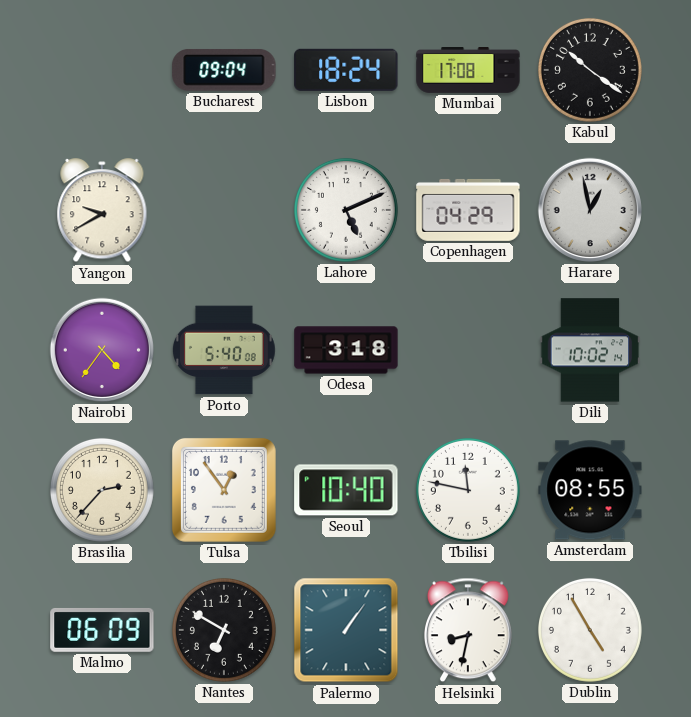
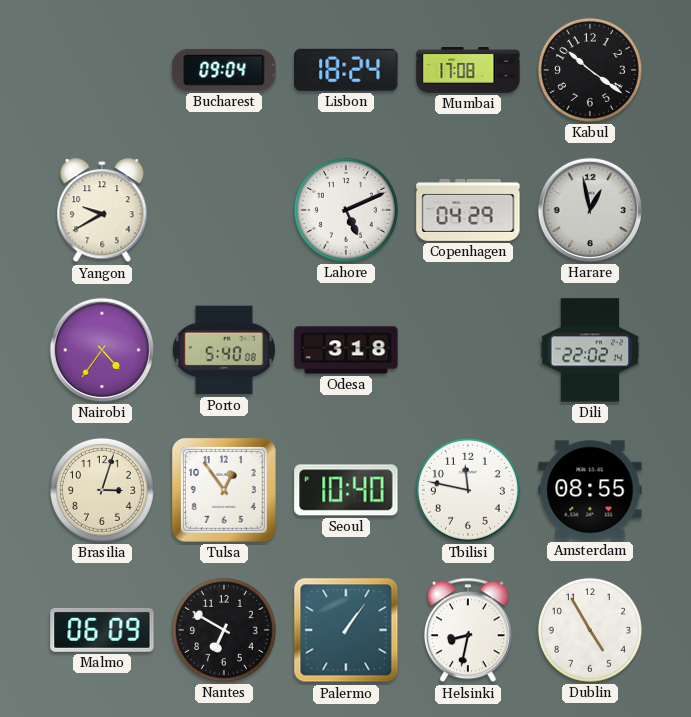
Dili: 10:02 -> 22:02
Brasilia: 2:37 -> 3:03
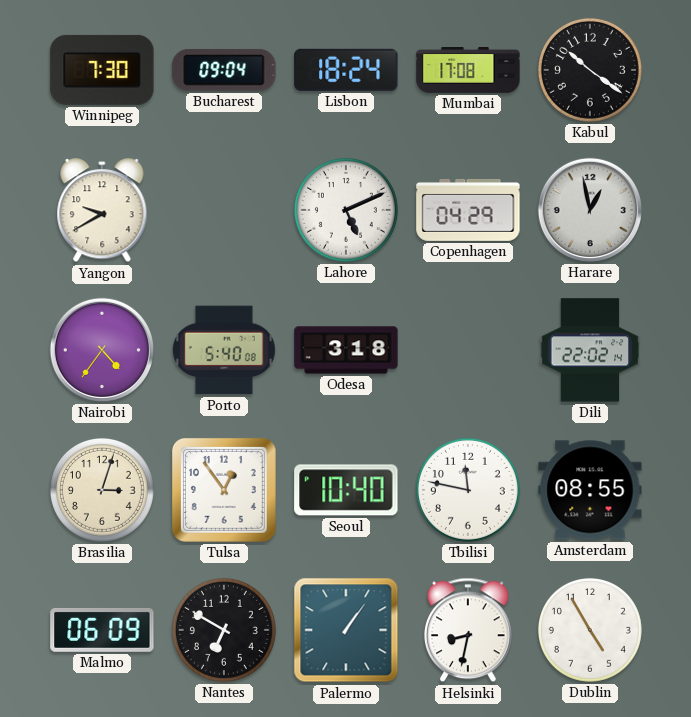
Winnipeg: none -> 7:30
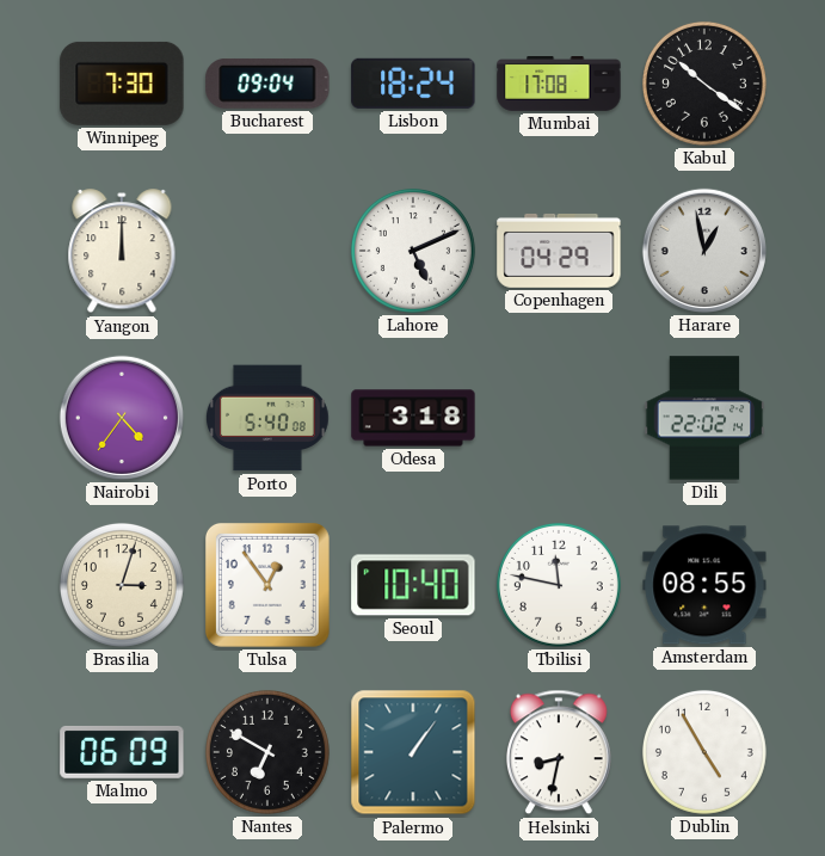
Yangon: 9:40 -> 12:00
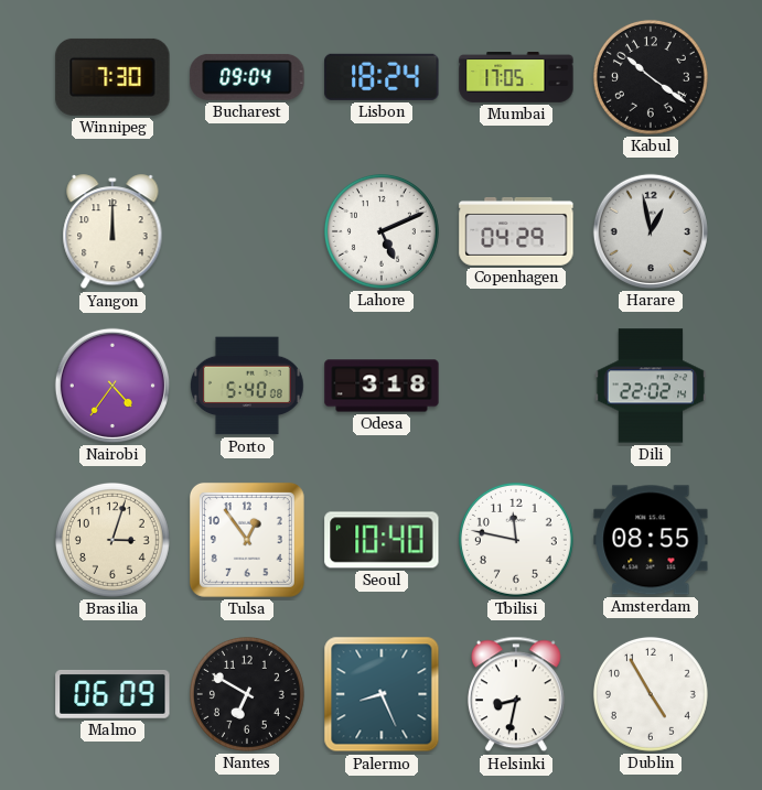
Mumbai: 17:08 -> 17:05
Palermo: 1:06 -> 8:26
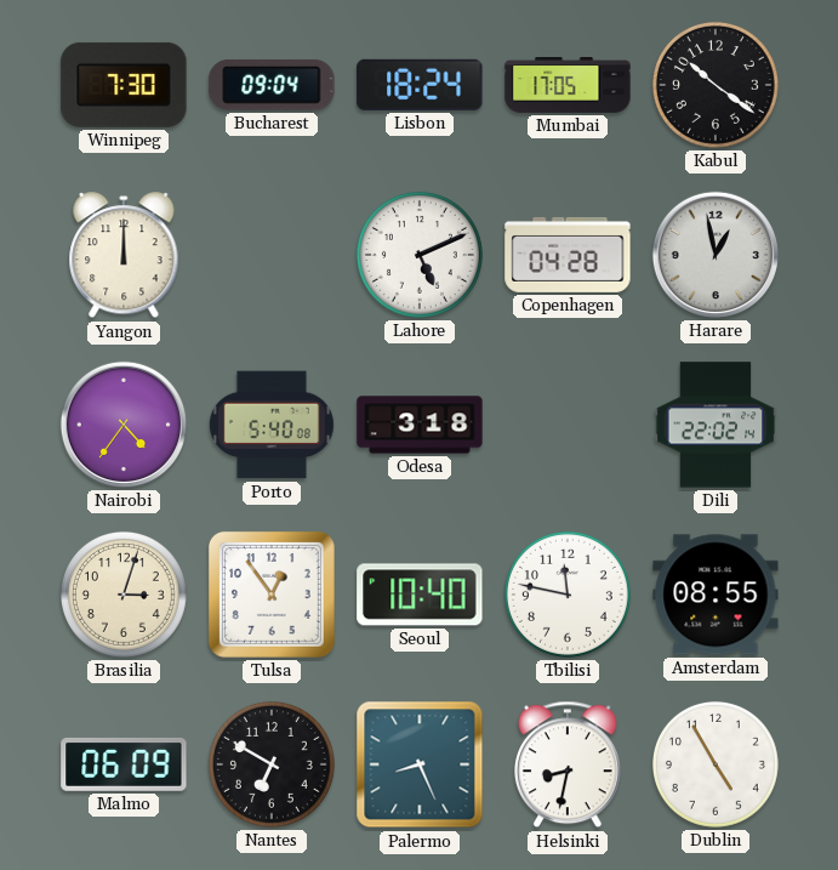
Copenhagen: 04:29 -> 04:28
